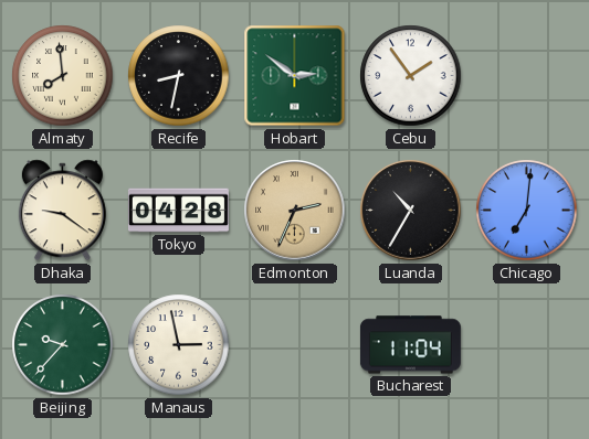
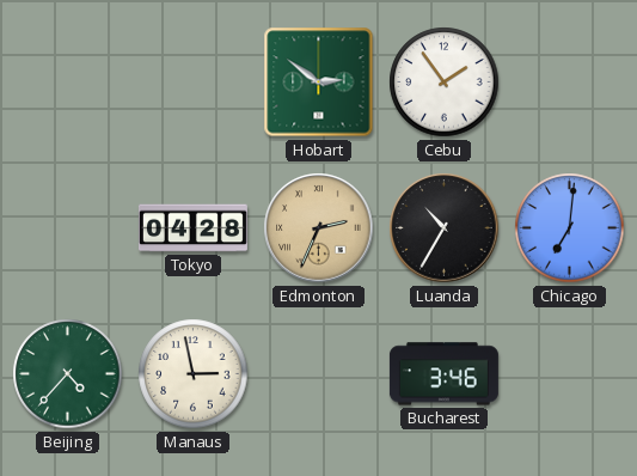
Almaty: 7:59 -> none
Recife: 8:32 -> none
Dhaka: 9:21 -> none
Beijing: 9:37 -> 4:37
Bucharest: 11:04 -> 3:46
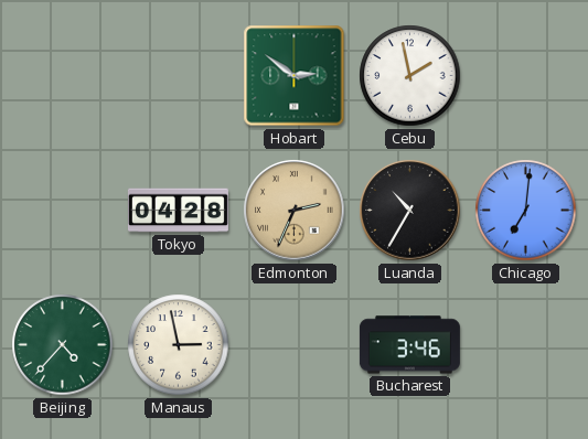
Cebu: 1:54 -> 1:58
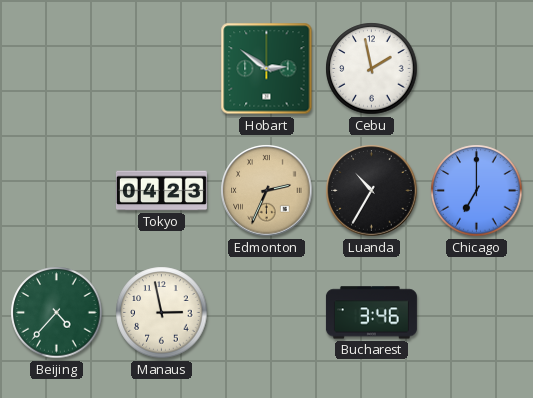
Tokyo: 04:28 -> 04:23
Chicago: 7:01 -> 7:00
